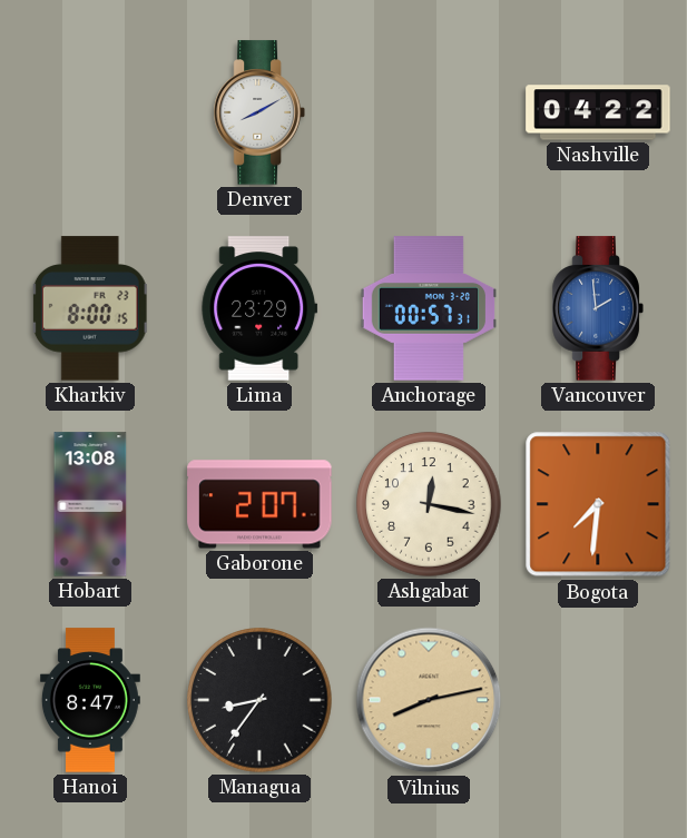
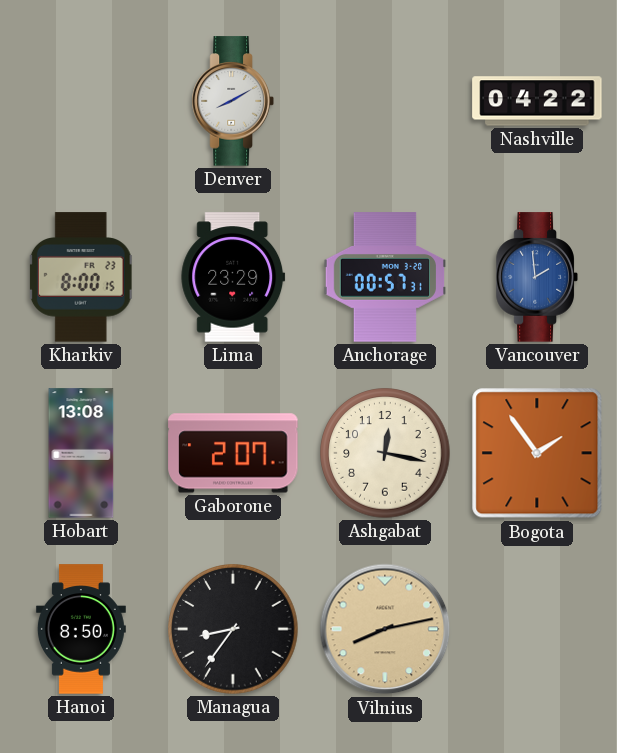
Bogota: 7:31 -> 1:54
Hanoi: 8:47 -> 8:50
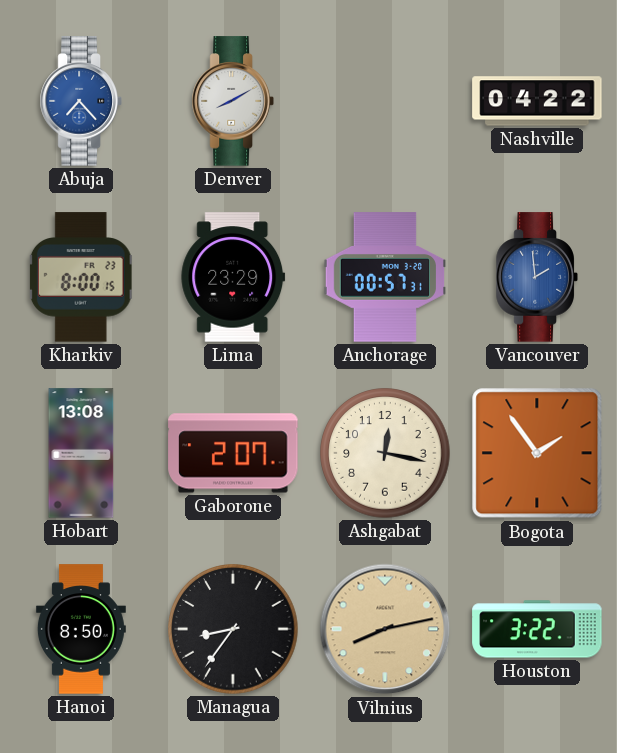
Abuja: none -> 7:23
Houston: none -> 3:22
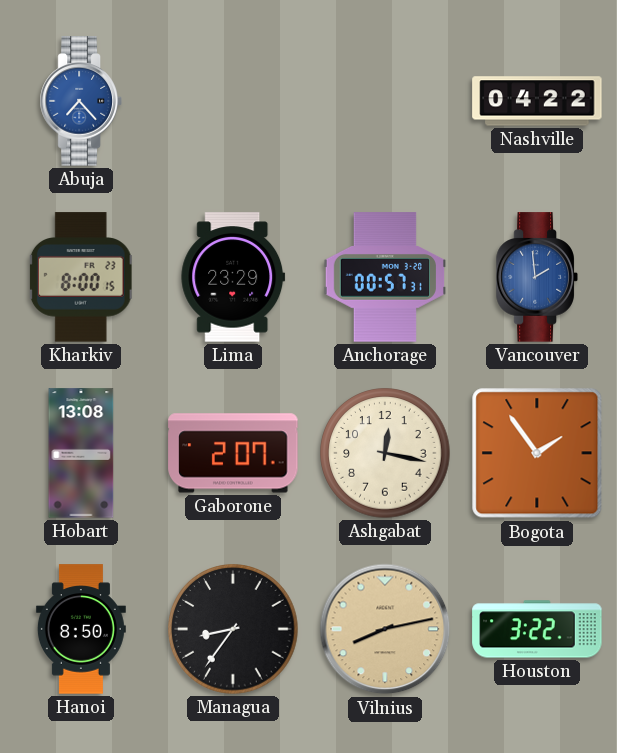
Denver: 8:10 -> none
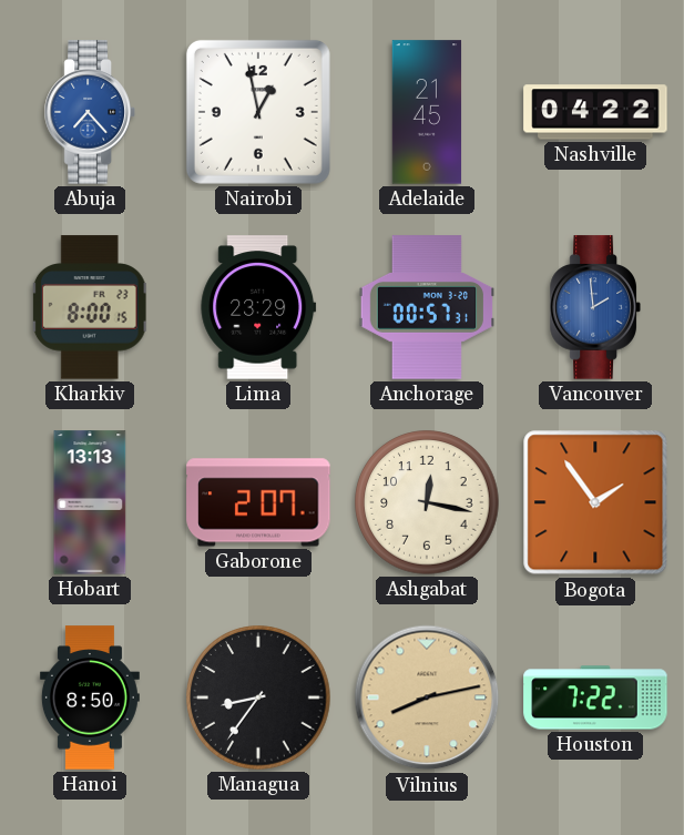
Nairobi: none -> 12:58
Adelaide: none -> 21:45
Hobart: 13:08 -> 13:13
Houston: 3:22 -> 7:22
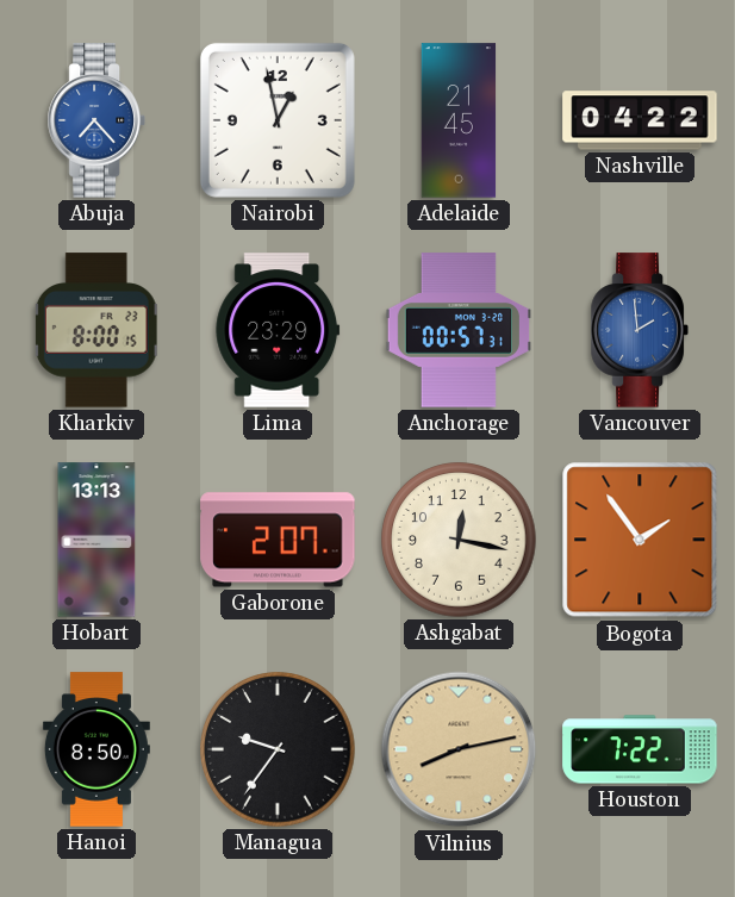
Managua: 8:36 -> 9:36
